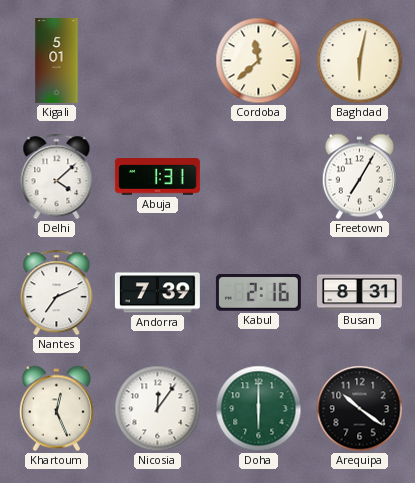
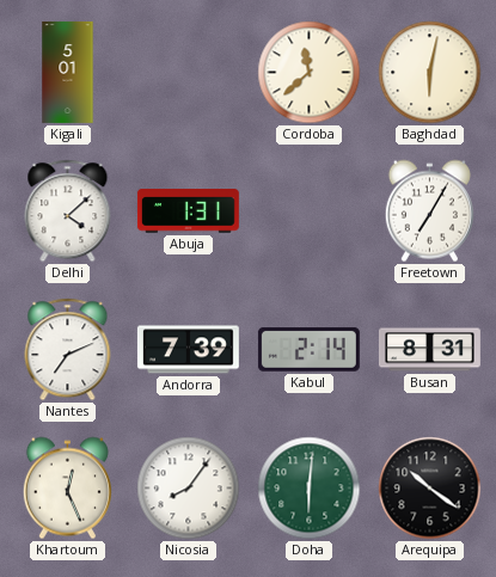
Kabul: 2:16 -> 2:14
Nicosia: 12:06 -> 8:06
Doha: 6:00 -> 6:01
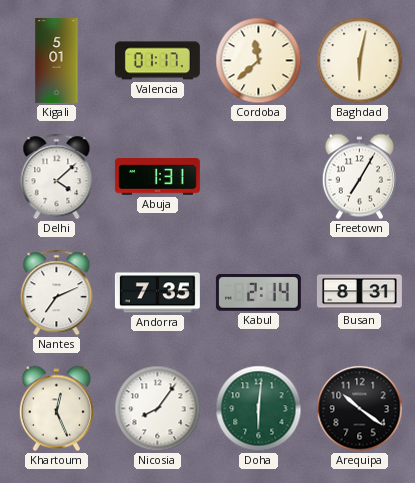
Valencia: none -> 01:17
Andorra: 7:39 -> 7:35
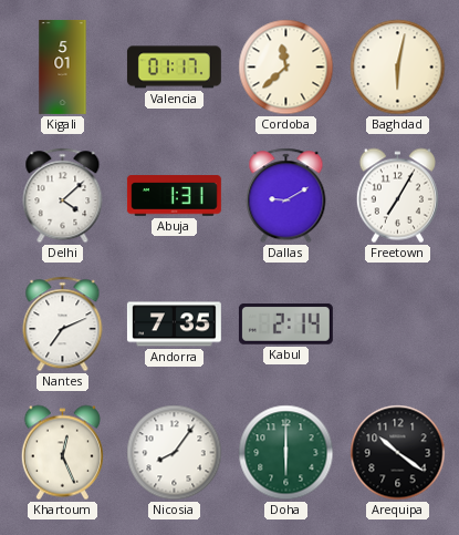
Dallas: none -> 9:10
Busan: 8:31 -> none
Doha: 6:01 -> 6:00
